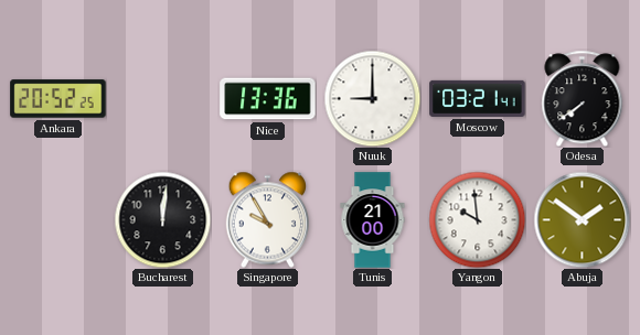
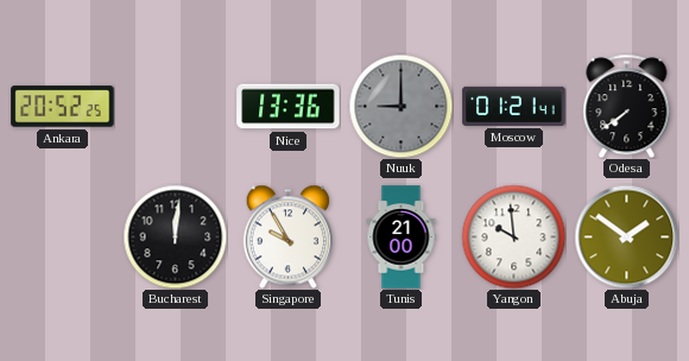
Nuuk dial: white -> grey
Moscow: 03:21 -> 01:21
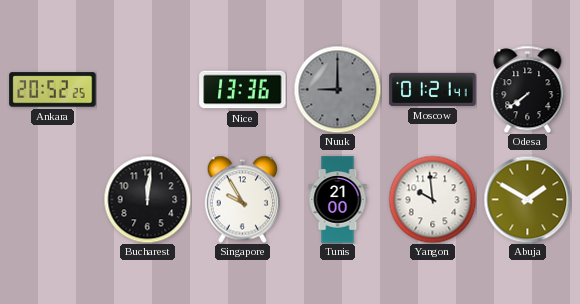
Abuja: 1:51 -> 1:50
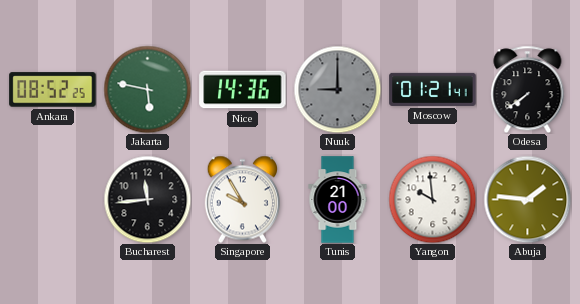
Ankara: 20:52 -> 08:52
Jakarta: none -> 5:47
Nice: 13:36 -> 14:36
Bucharest: 12:01 -> 11:44
Abuja: 1:50 -> 1:46
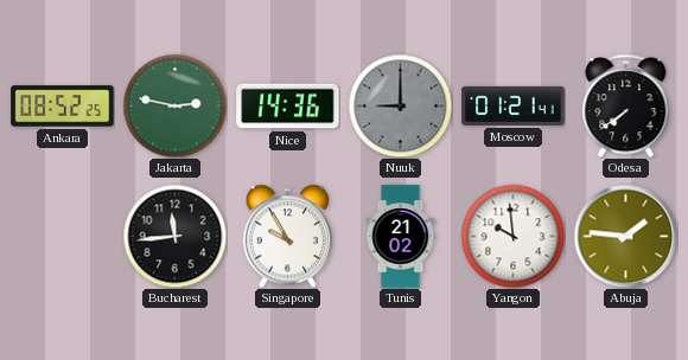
Jakarta: 5:47 -> 2:47
Tunis: 21:00 -> 21:02
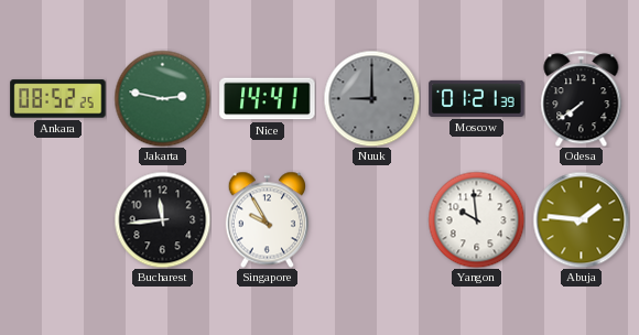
Nice: 14:36 -> 14:41
Moscow: 01:21:41 -> 01:21:39
Tunis: 21:02 -> none
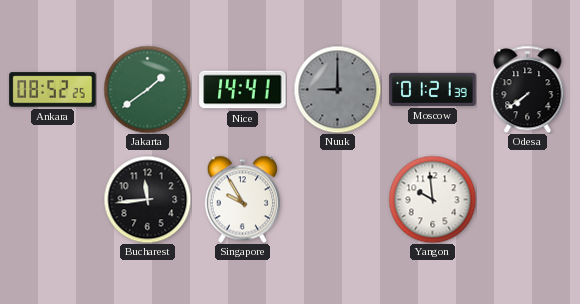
Jakarta: 2:47 -> 1:39
Abuja: 1:46 -> none
